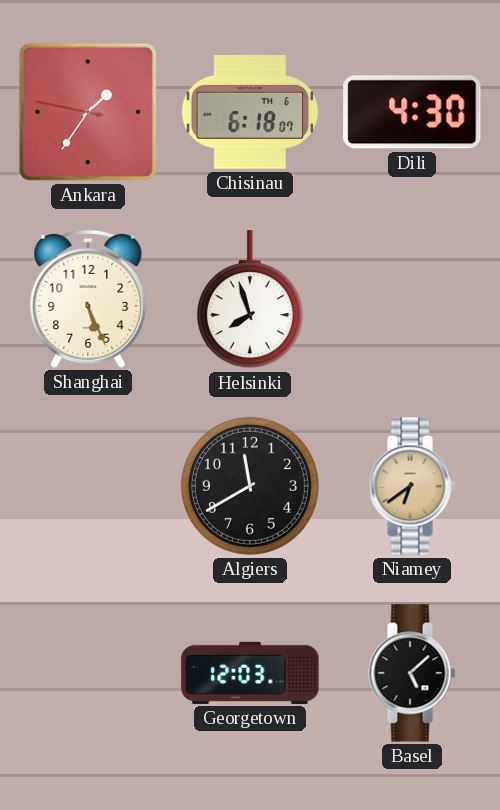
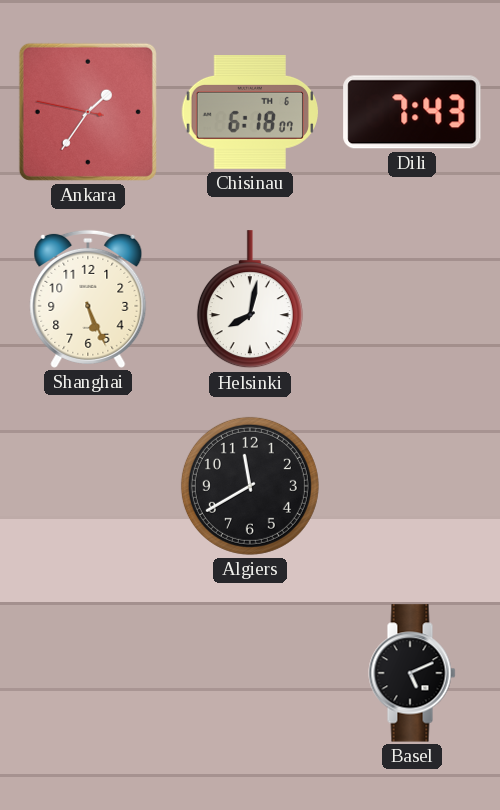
Dili: 4:30 -> 7:43
Helsinki: 7:57 -> 8:02
Niamey: 6:39 -> none
Georgetown: 12:03 -> none
Basel: 5:08 -> 5:11
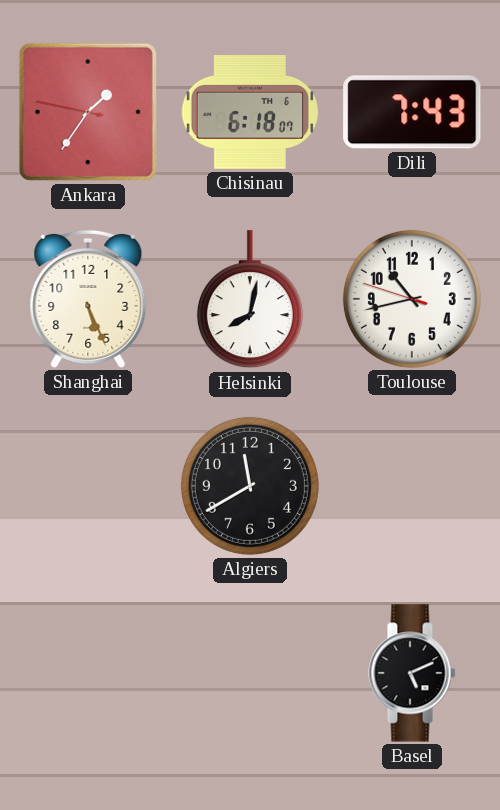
Toulouse: none -> 10:42
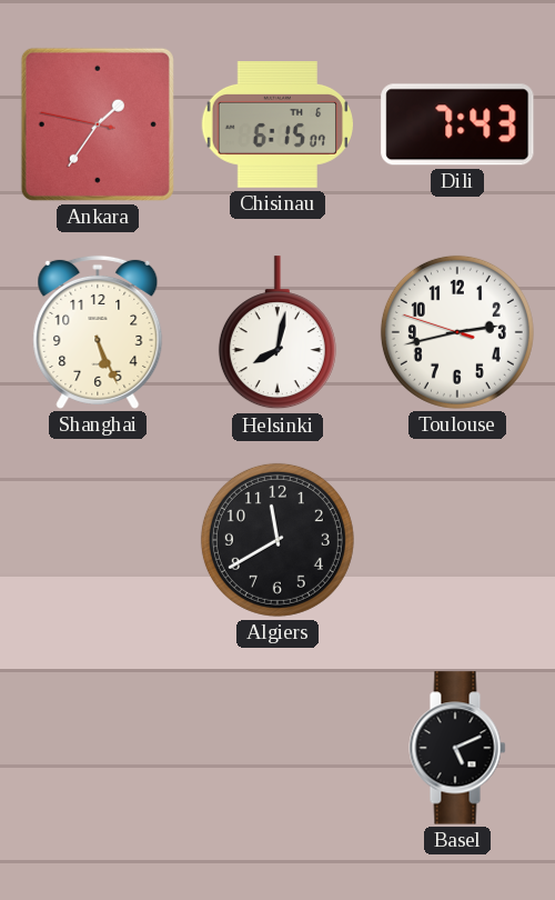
Chisinau: 6:18 -> 6:15
Toulouse: 10:42 -> 2:42
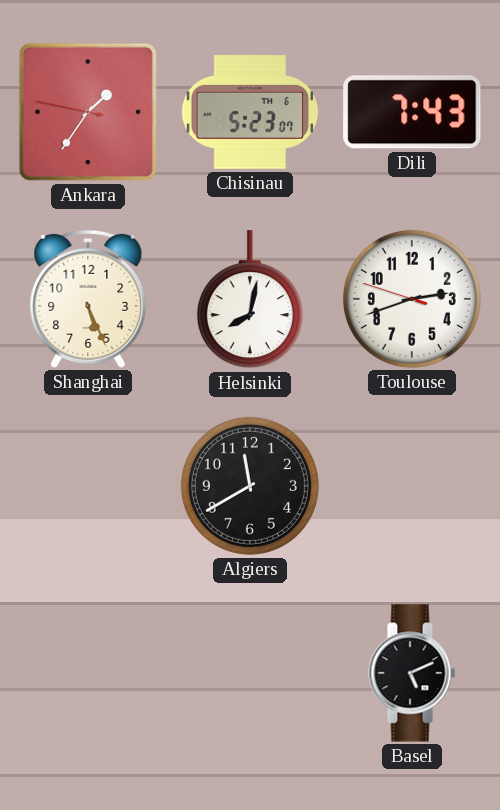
Chisinau: 6:15 -> 5:23
Toulouse: 2:42 -> 2:41
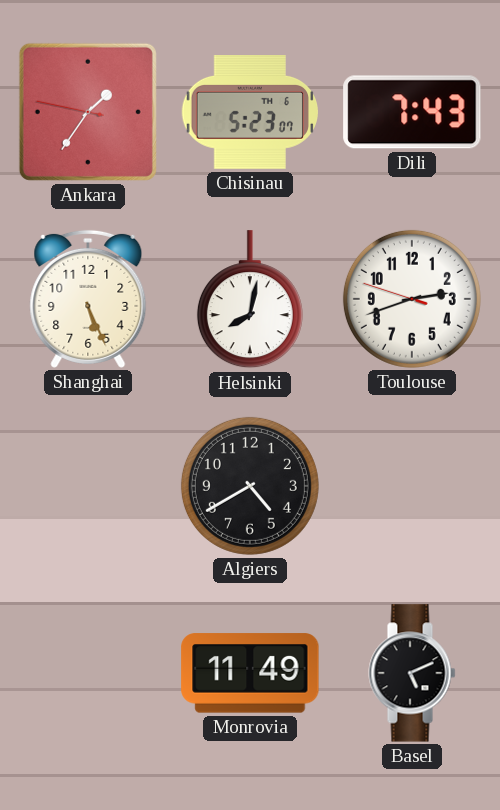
Algiers: 11:40 -> 4:40
Monrovia: none -> 11:49
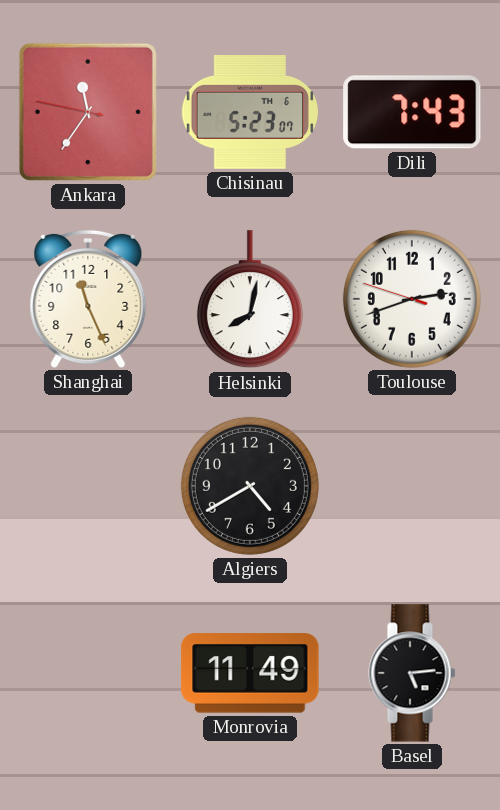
Ankara: 1:35 -> 11:35
Shanghai: 5:26 -> 11:26
Basel: 5:11 -> 5:14
